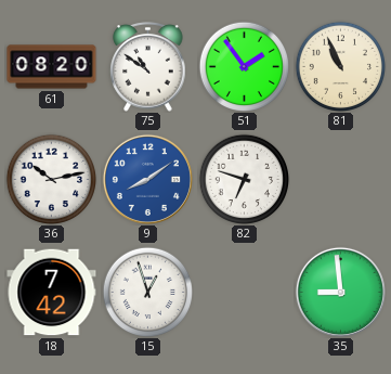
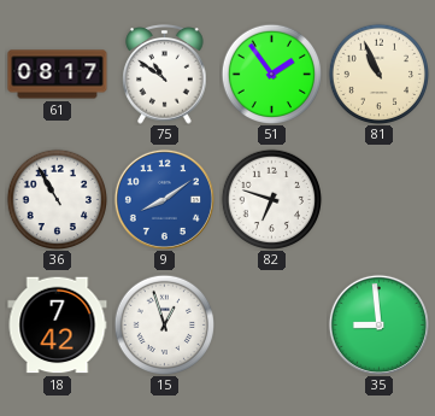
61: 08:20 -> 08:17
36: 10:13 -> 10:55
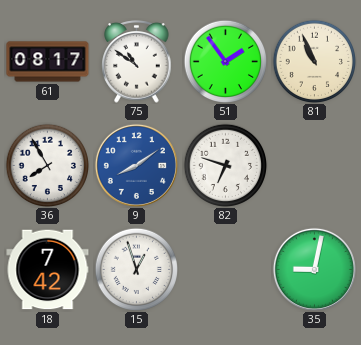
36: 10:55 -> 7:55
35: 8:59 -> 9:02
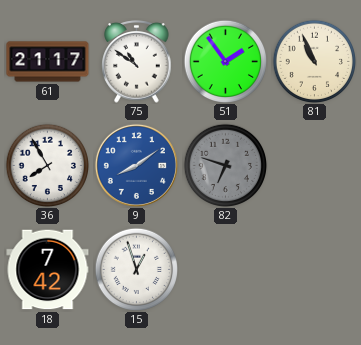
61: 08:17 -> 21:17
82 dial: white -> grey
35: 9:02 -> none
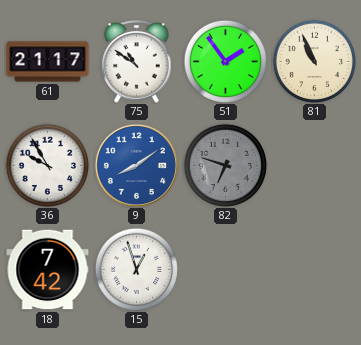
36: 7:55 -> 9:55
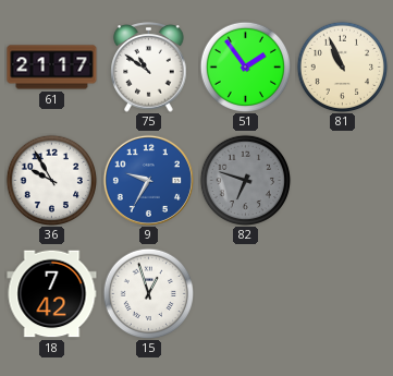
9: 8:09 -> 9:35
